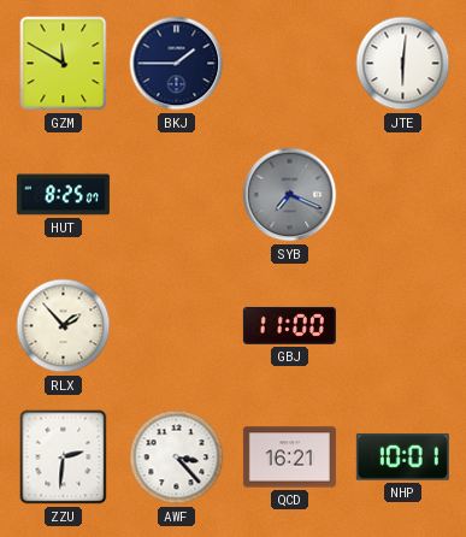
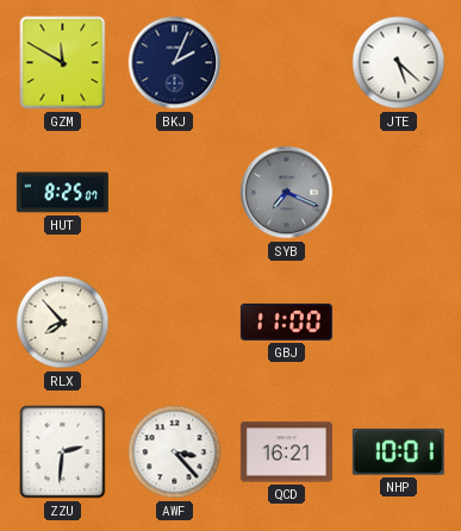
BKJ: 1:45 -> 2:04
JTE: 6:01 -> 5:22
RLX: 1:53 -> 7:53
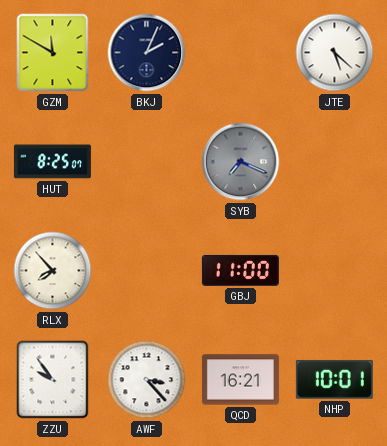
ZZU: 2:31 -> 9:54
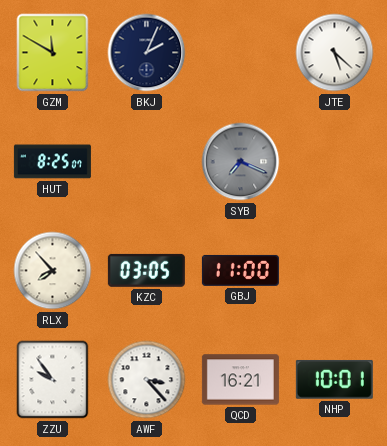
KZC: none -> 03:05
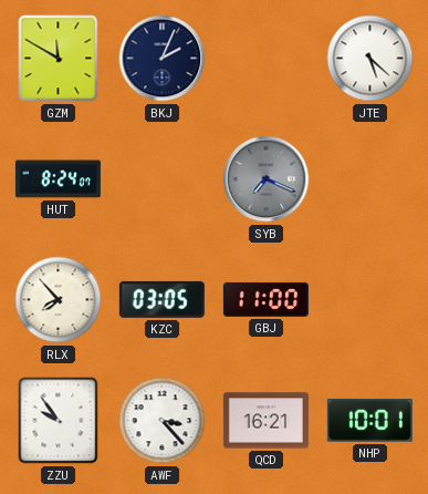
HUT: 8:25 -> 8:24
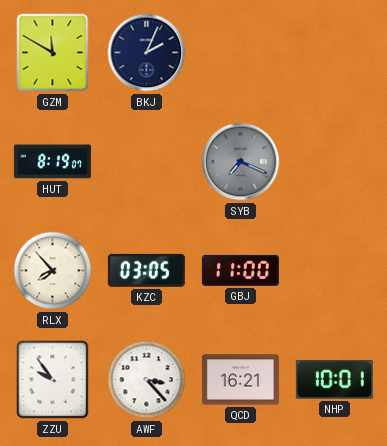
JTE: 5:22 -> none
HUT: 8:24 -> 8:19
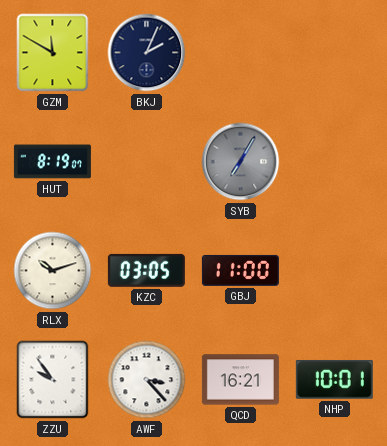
SYB: 7:19 -> 7:05
RLX: 7:53 -> 10:12
